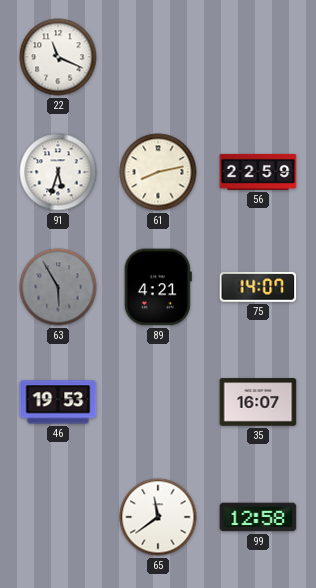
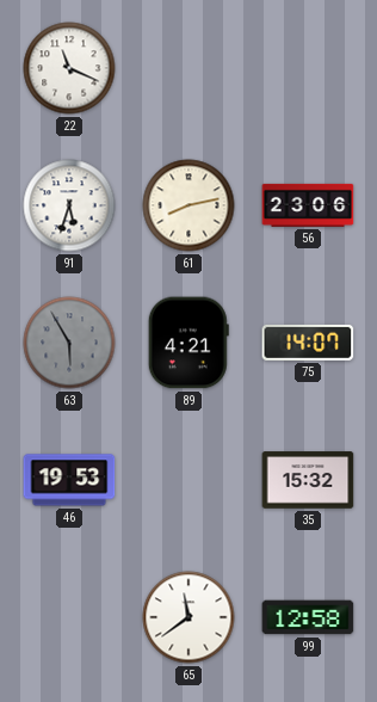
56: 22:59 -> 23:06
35: 16:07 -> 15:32
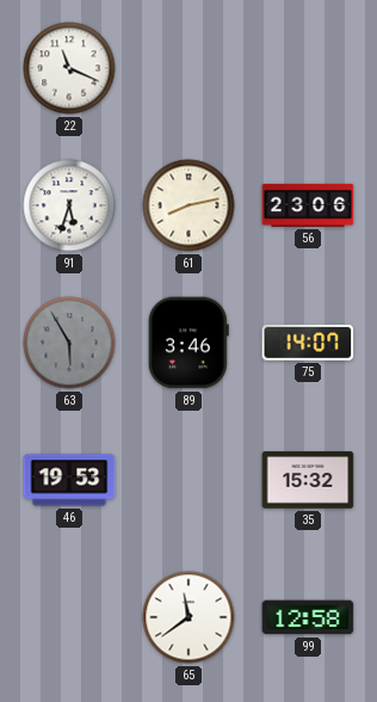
89: 4:21 -> 3:46
